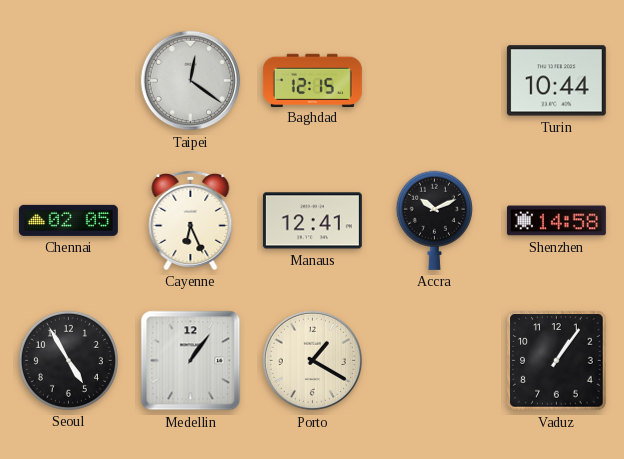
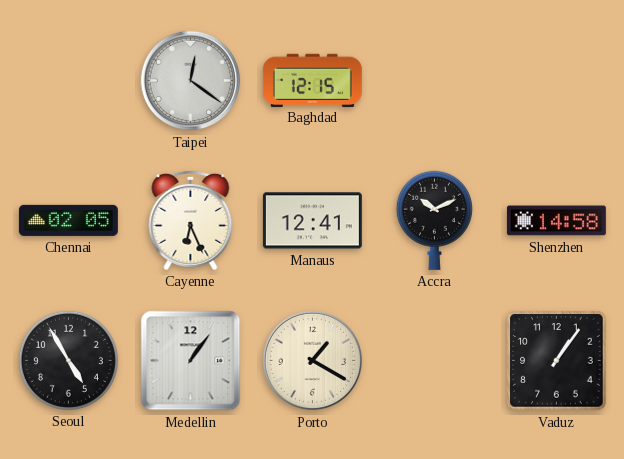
Turin: 10:44 -> none
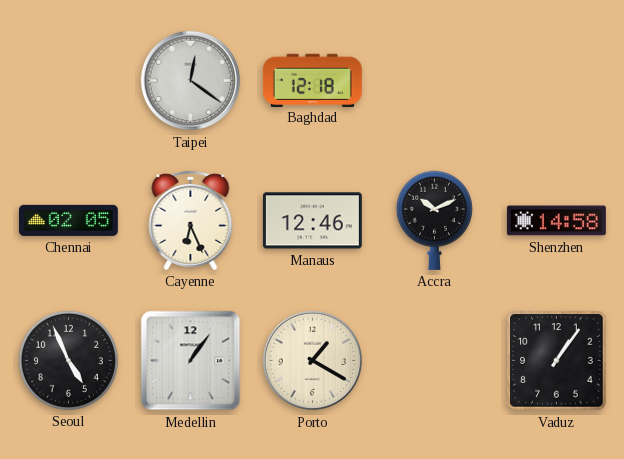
Baghdad: 12:15 -> 12:18
Manaus: 12:41 -> 12:46
Seoul: 4:55 -> 4:56
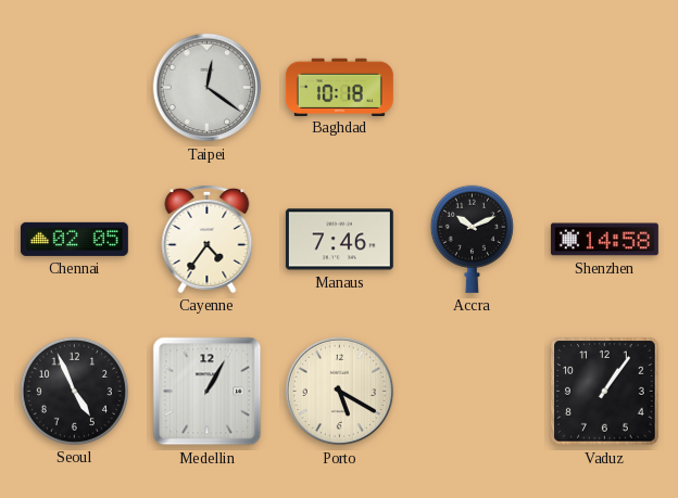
Baghdad: 12:18 -> 10:18
Cayenne: 6:26 -> 4:36
Manaus: 12:46 -> 7:46
Medellin: 1:06 -> 1:05
Porto: 1:20 -> 5:20
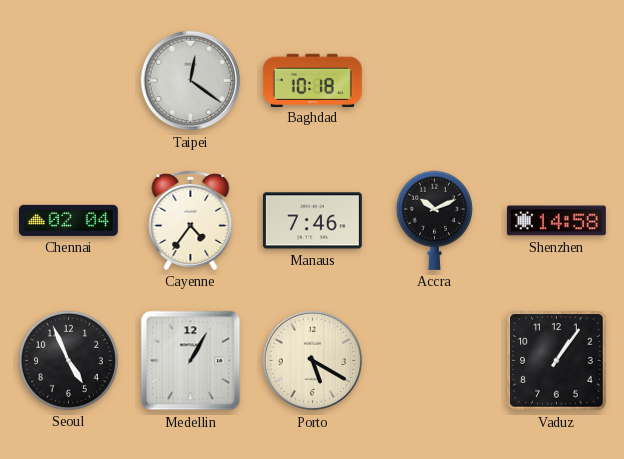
Chennai: 02:05 -> 02:04
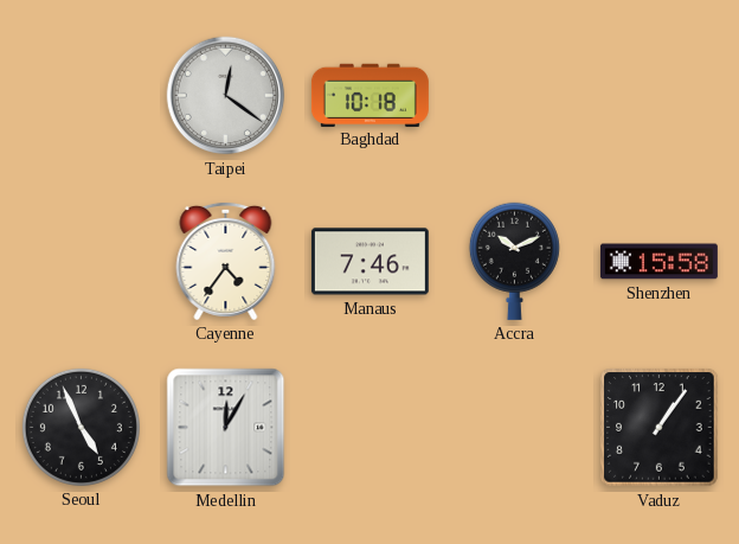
Chennai: 02:04 -> none
Shenzhen: 14:58 -> 15:58
Medellin: 1:05 -> 12:05
Porto: 5:20 -> none
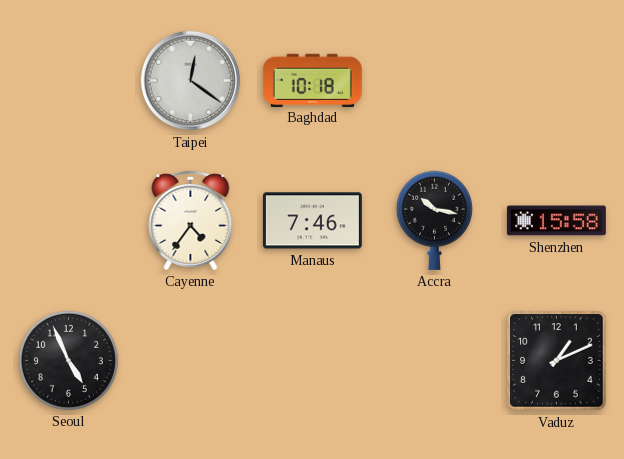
Accra: 10:11 -> 10:17
Medellin: 12:05 -> none
Vaduz: 1:06 -> 1:11
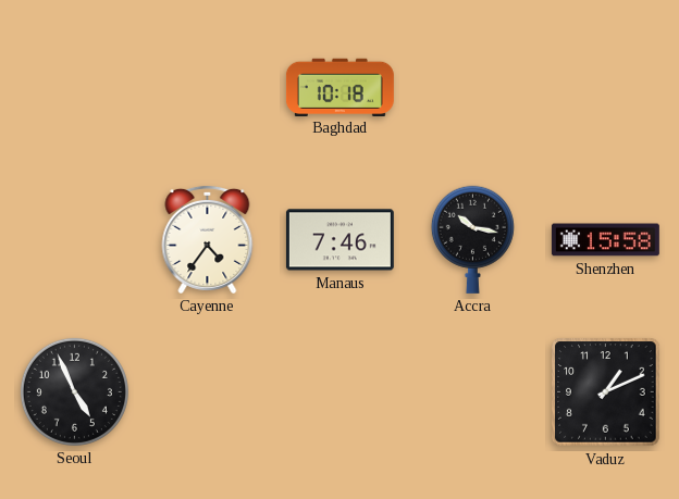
Taipei: 12:21 -> none
